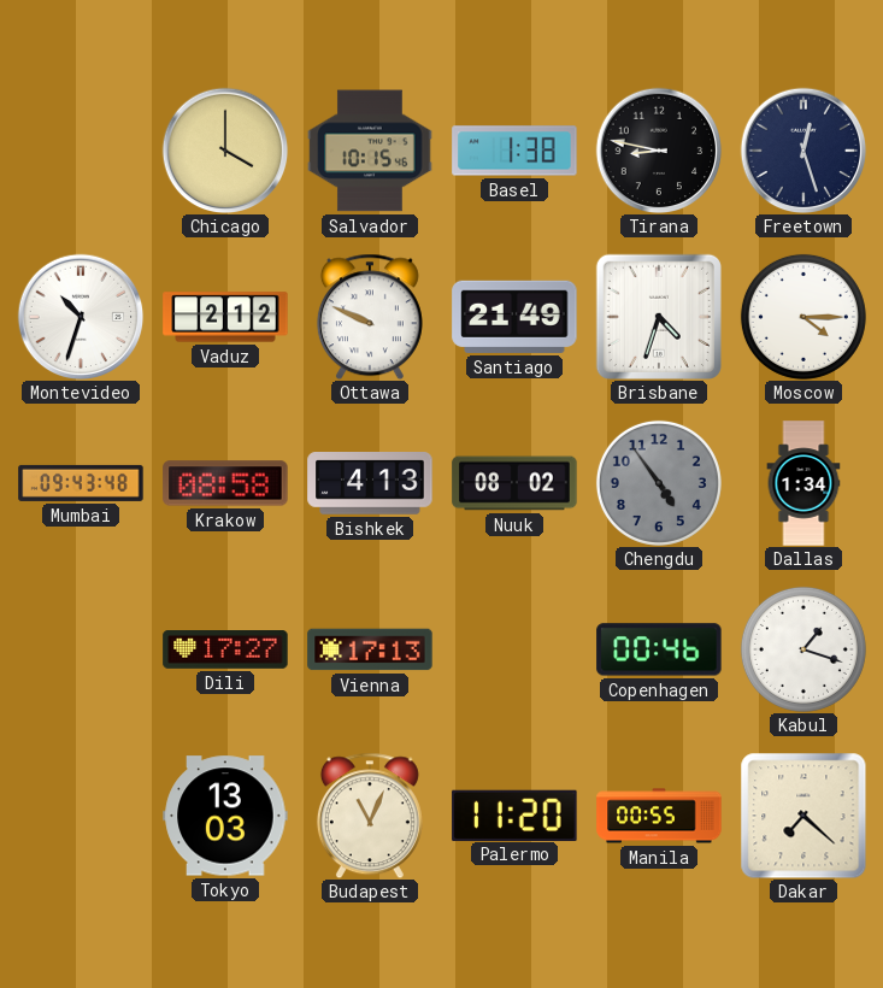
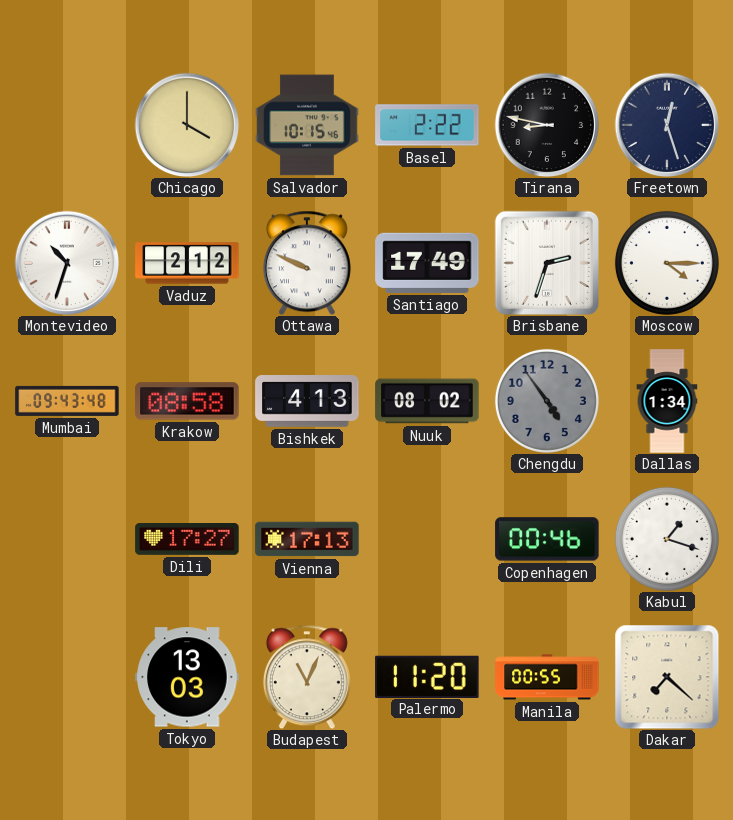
Basel: 1:38 -> 2:22
Santiago: 21:49 -> 17:49
Brisbane: 4:33 -> 2:33
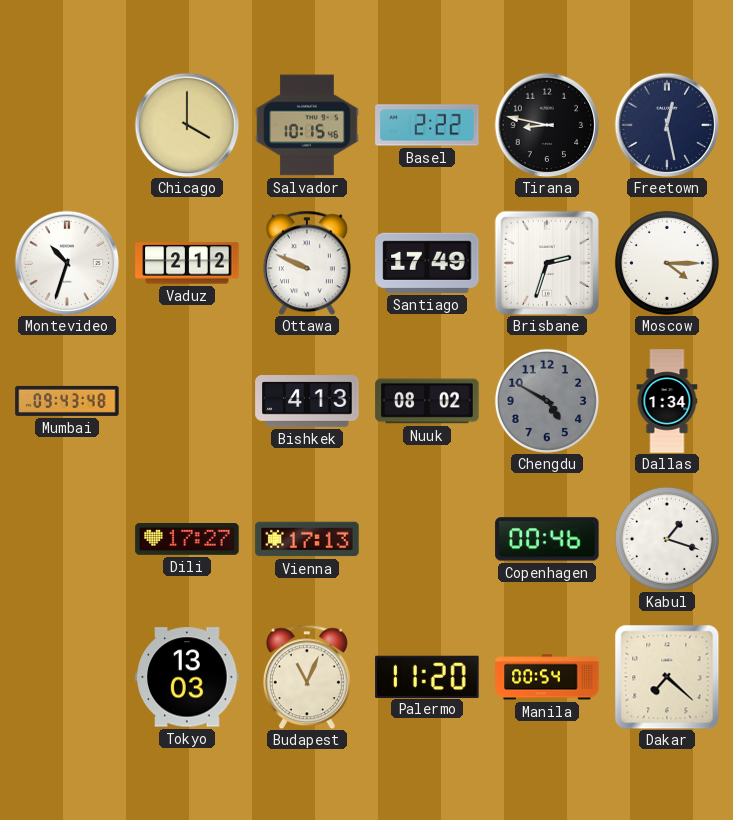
Freetown: 12:27 -> 12:28
Krakow: 08:58 -> none
Chengdu: 4:54 -> 4:50
Manila: 00:55 -> 00:54
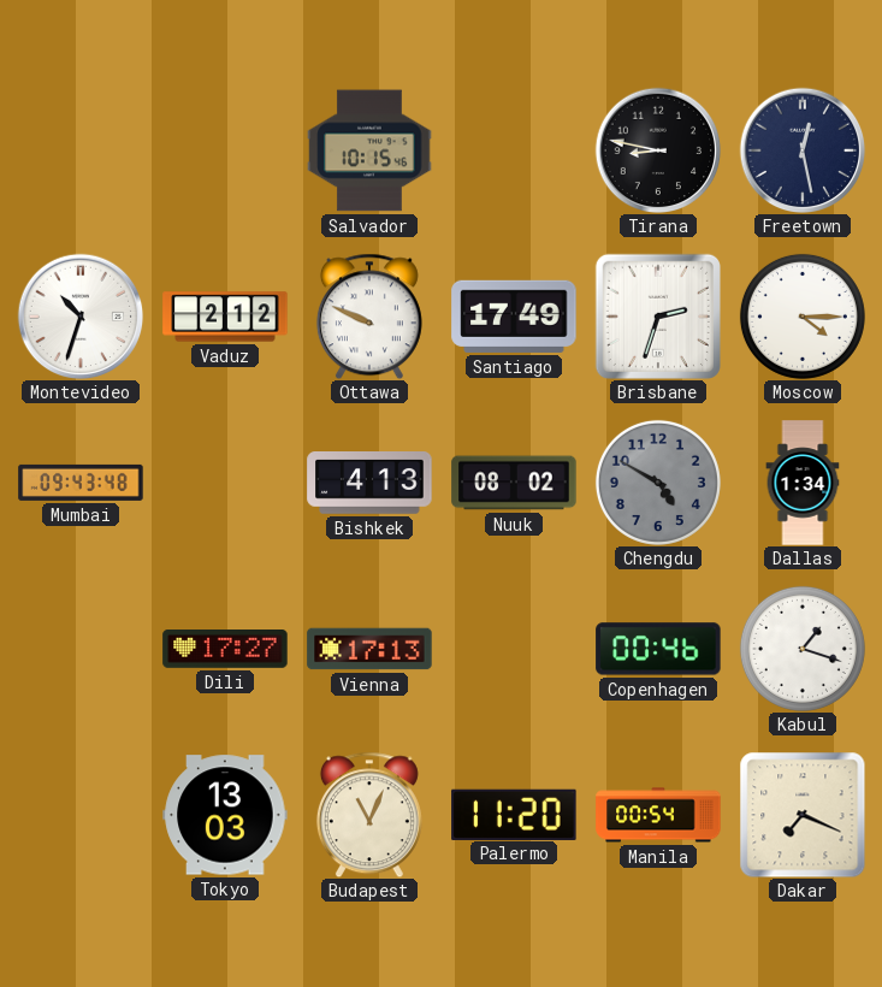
Chicago: 4:00 -> none
Basel: 2:22 -> none
Dakar: 7:22 -> 7:19
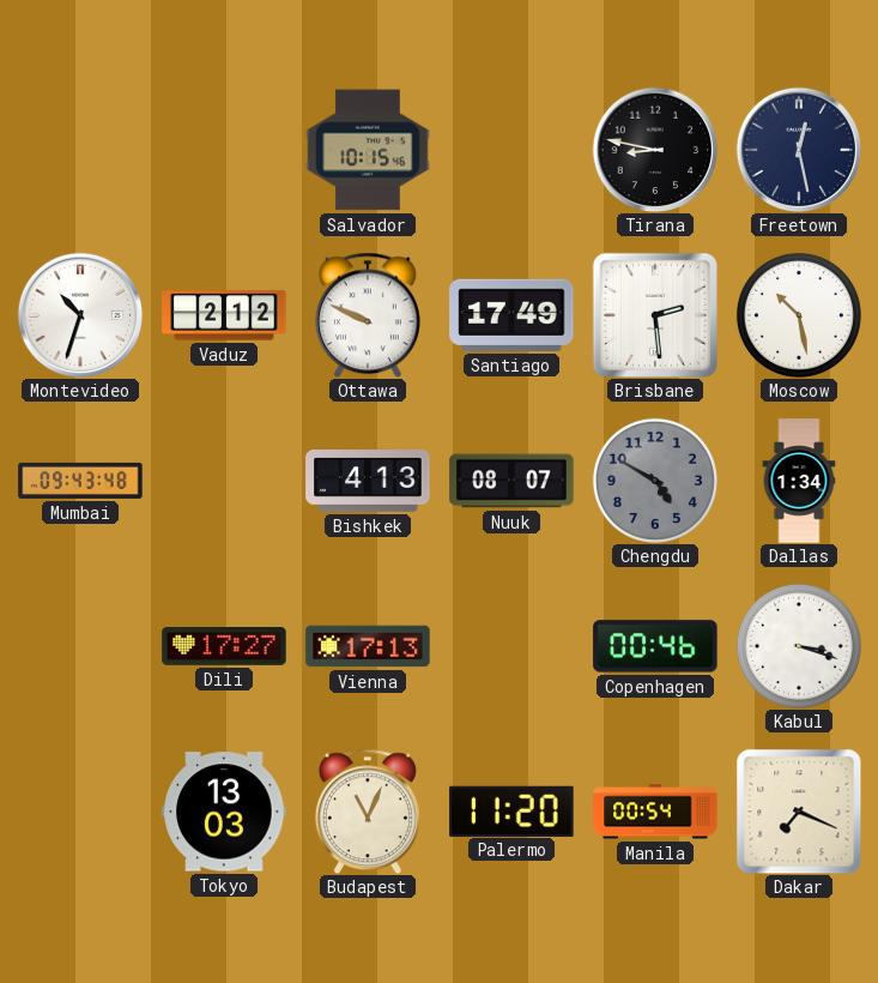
Brisbane: 2:33 -> 2:29
Moscow: 4:15 -> 10:28
Nuuk: 08:02 -> 08:07
Kabul: 1:18 -> 3:18
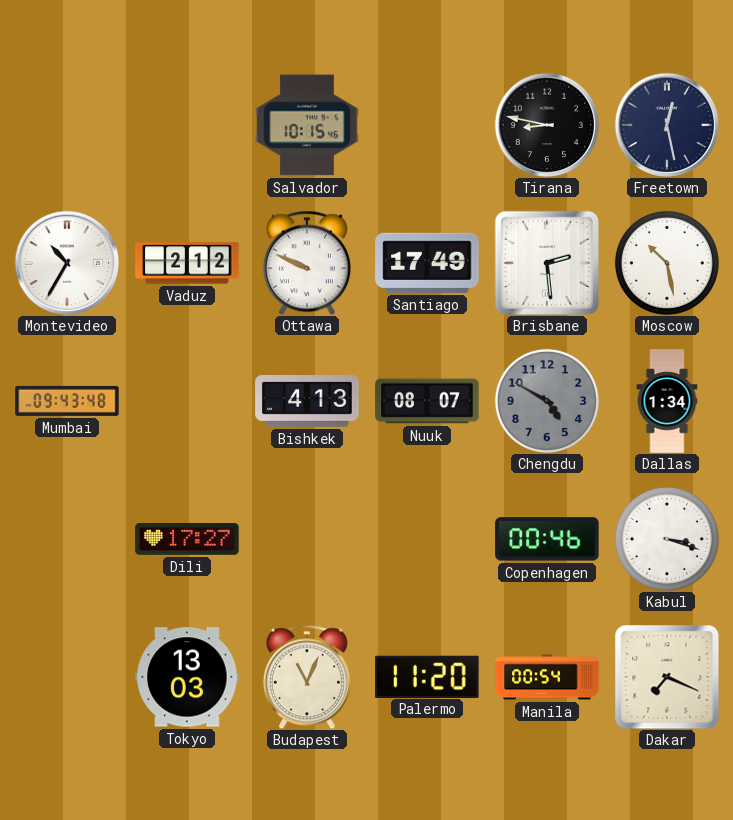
Montevideo: 10:33 -> 10:35
Vienna: 17:13 -> none
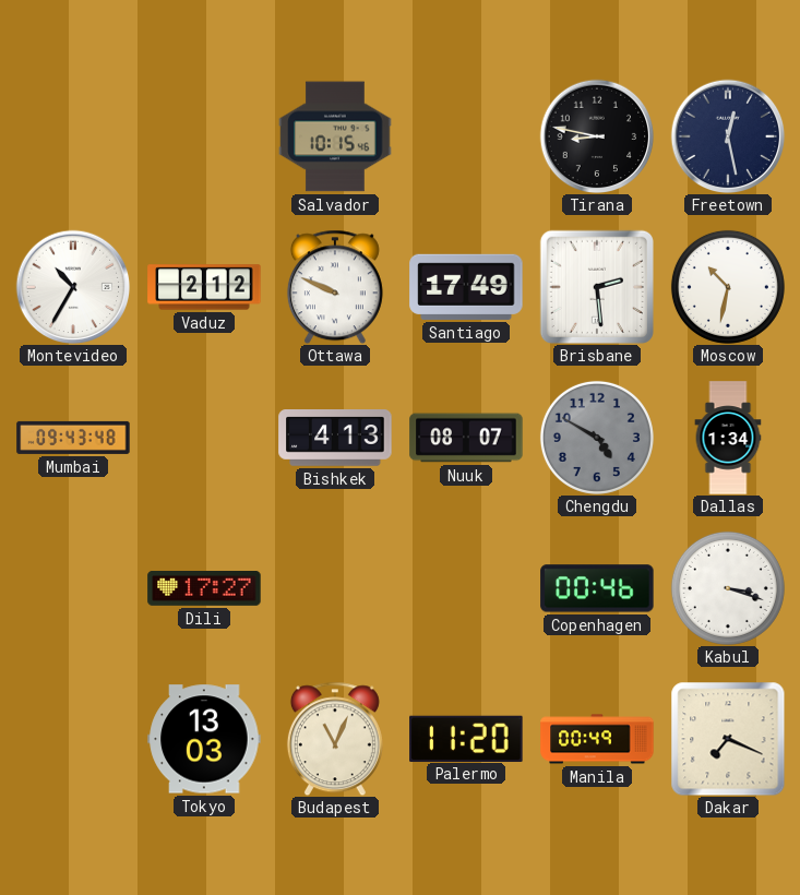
Moscow: 10:28 -> 10:32
Manila: 00:54 -> 00:49
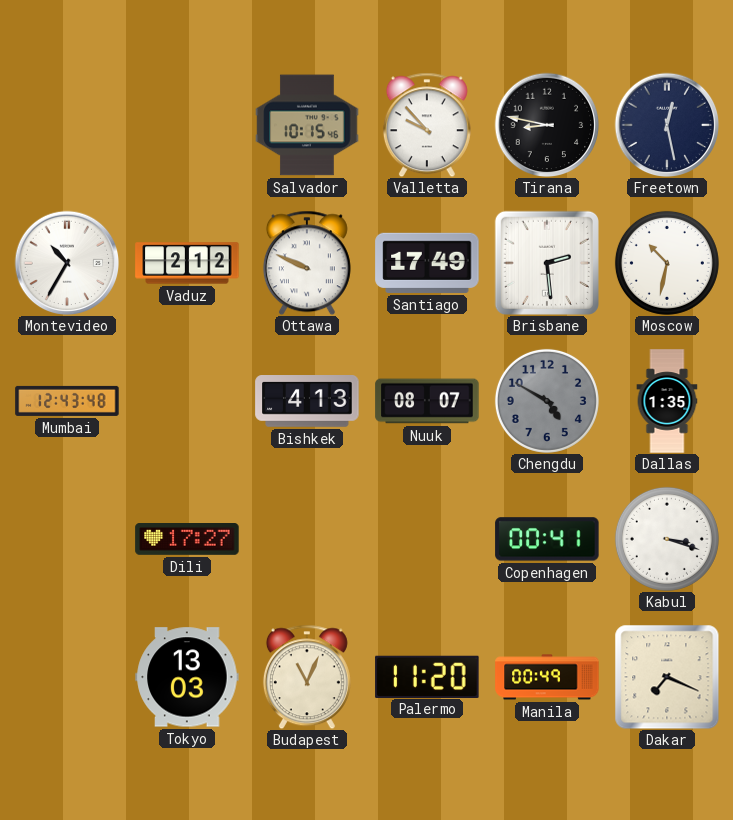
Valletta: none -> 9:53
Mumbai: 09:43 -> 12:43
Dallas: 1:34 -> 1:35
Copenhagen: 00:46 -> 00:41
